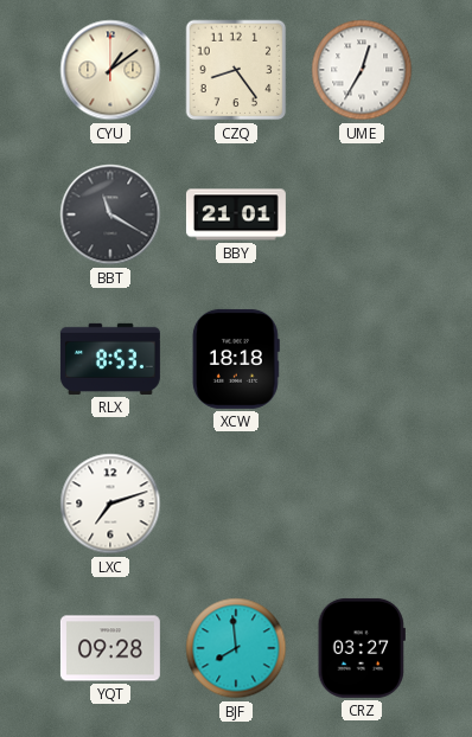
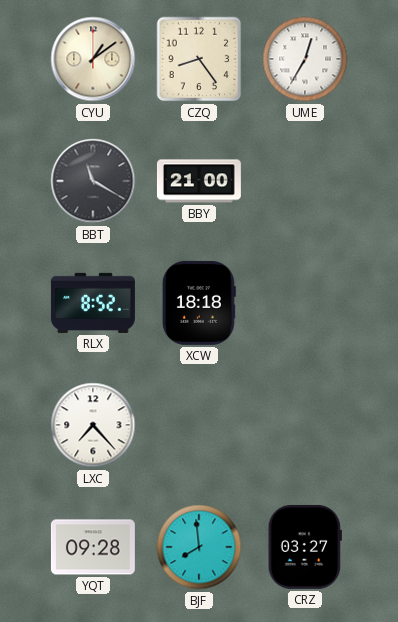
BBY: 21:01 -> 21:00
RLX: 8:53 -> 8:52
LXC: 7:12 -> 7:23
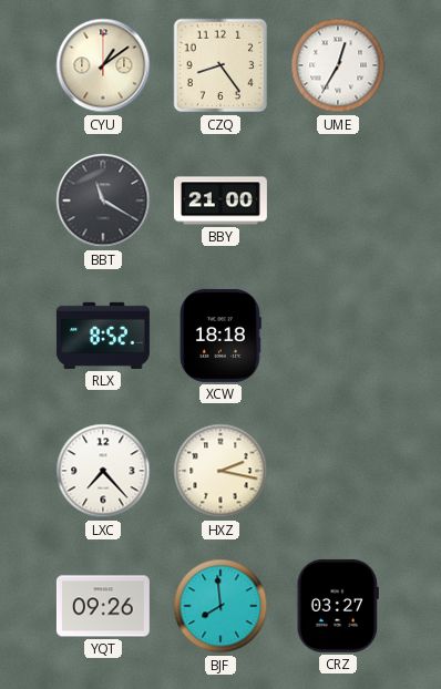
HXZ: none -> 2:17
YQT: 09:28 -> 09:26
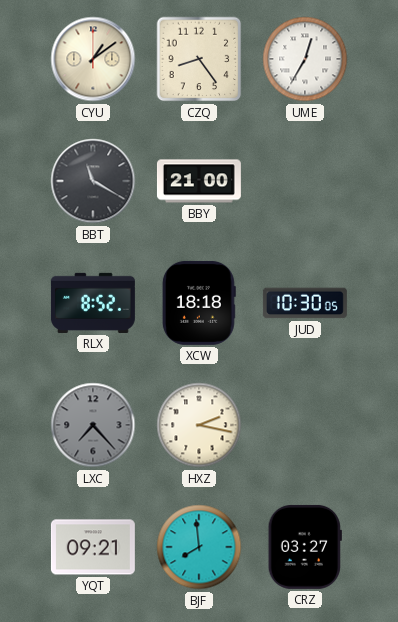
JUD: none -> 10:30
LXC dial: white -> grey
YQT: 09:26 -> 09:21
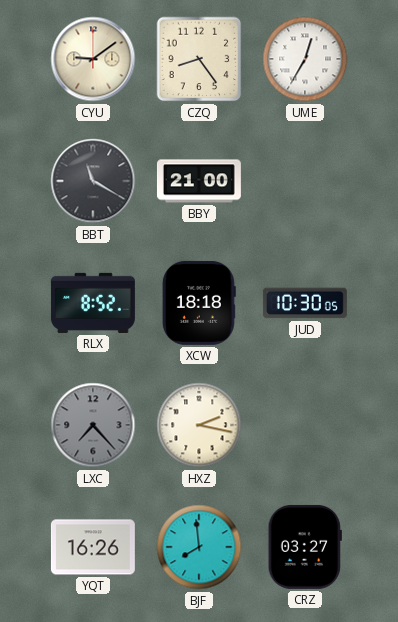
CYU: 1:09 -> 9:09
YQT: 09:21 -> 16:26
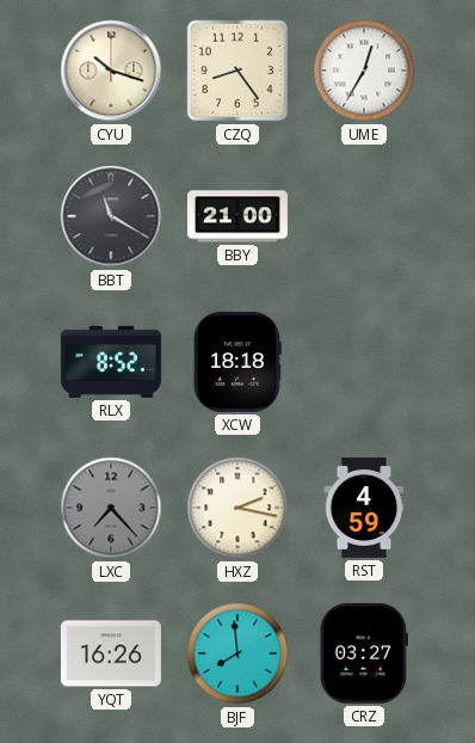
CYU: 9:09 -> 10:18
JUD: 10:30 -> none
RST: none -> 4:59
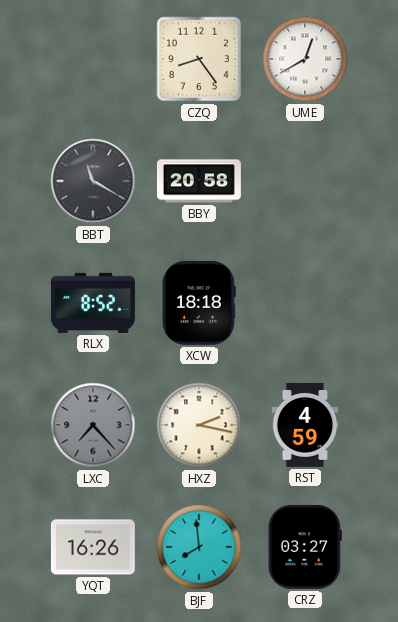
CYU: 10:18 -> none
UME: 12:35 -> 12:40
BBY: 21:00 -> 20:58
